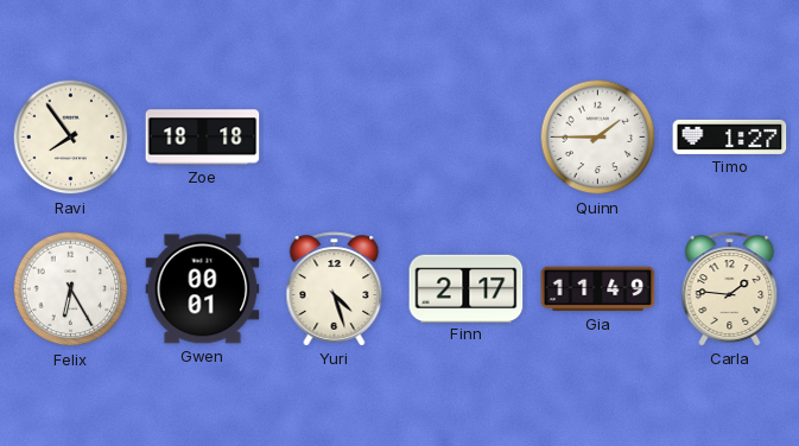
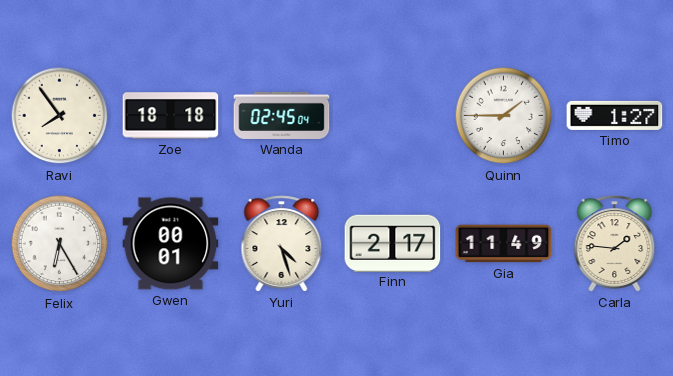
Wanda: none -> 02:45
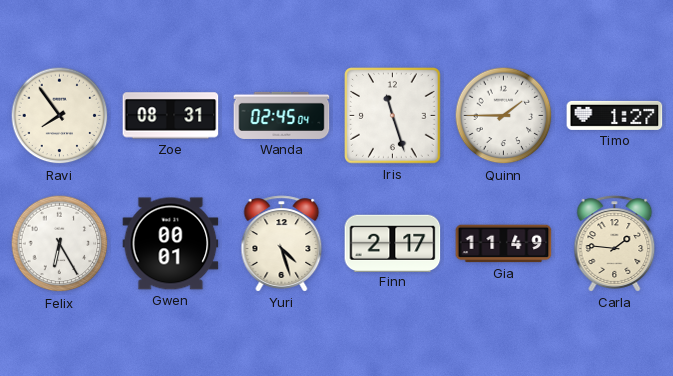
Zoe: 18:18 -> 08:31
Iris: none -> 11:27
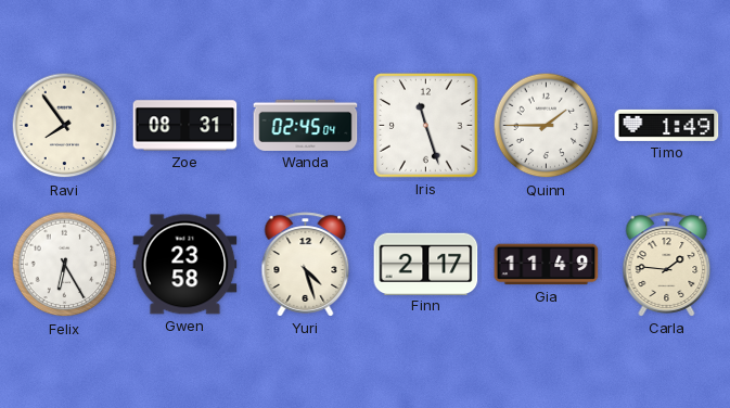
Timo: 1:27 -> 1:49
Gwen: 00:01 -> 23:58
